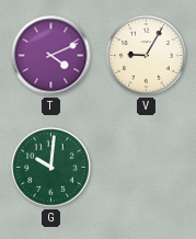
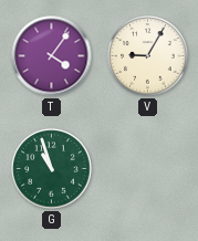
T: 4:11 -> 4:06
G: 10:01 -> 10:57
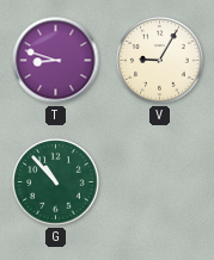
T: 4:06 -> 8:48
G: 10:57 -> 10:53
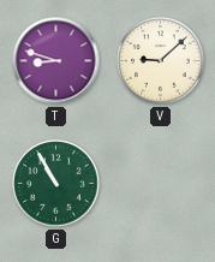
V: 9:05 -> 9:08
G: 10:53 -> 10:55
